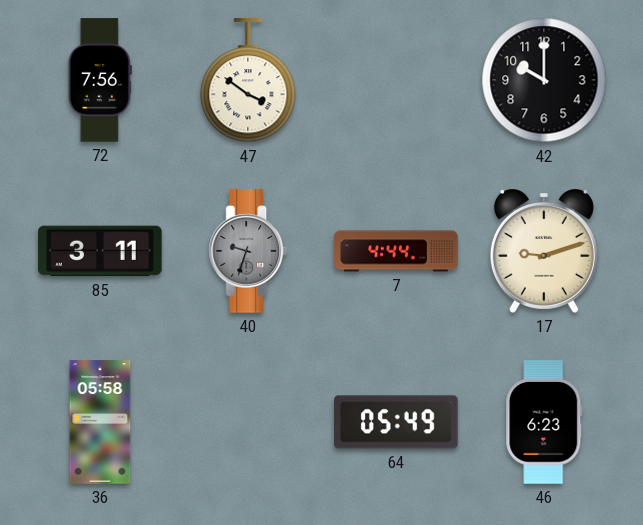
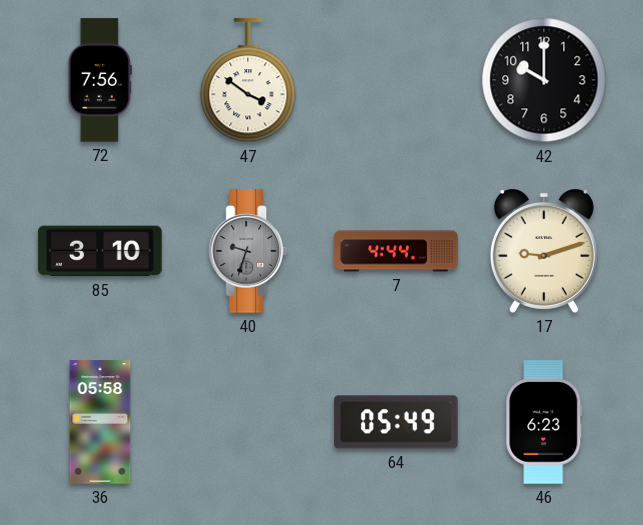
85: 3:11 -> 3:10
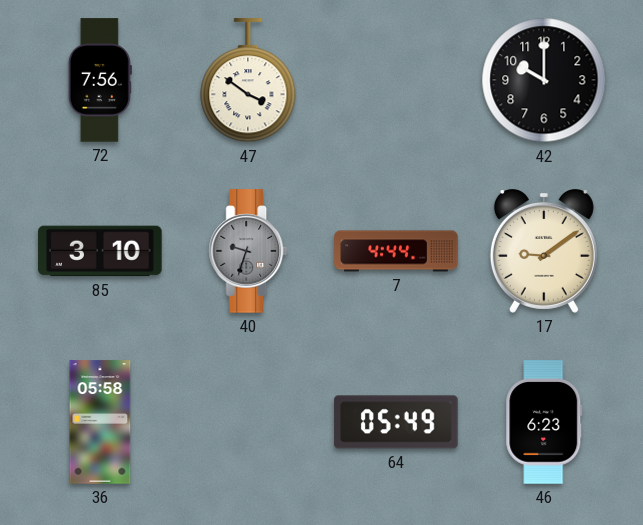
17: 9:12 -> 9:09
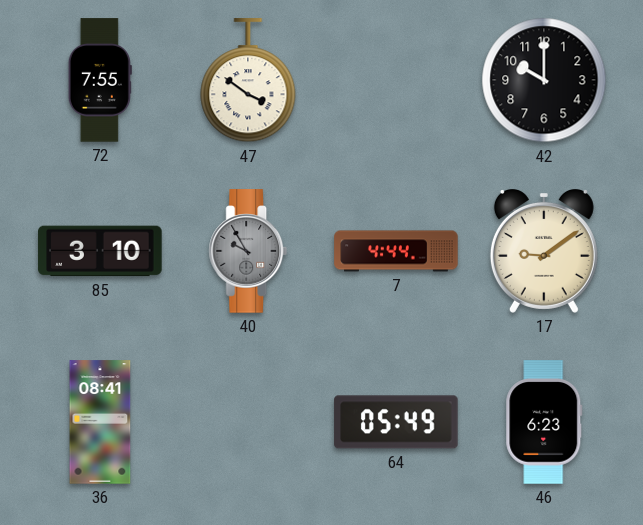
72: 7:56 -> 7:55
40: 9:33 -> 9:55
36: 05:58 -> 08:41
